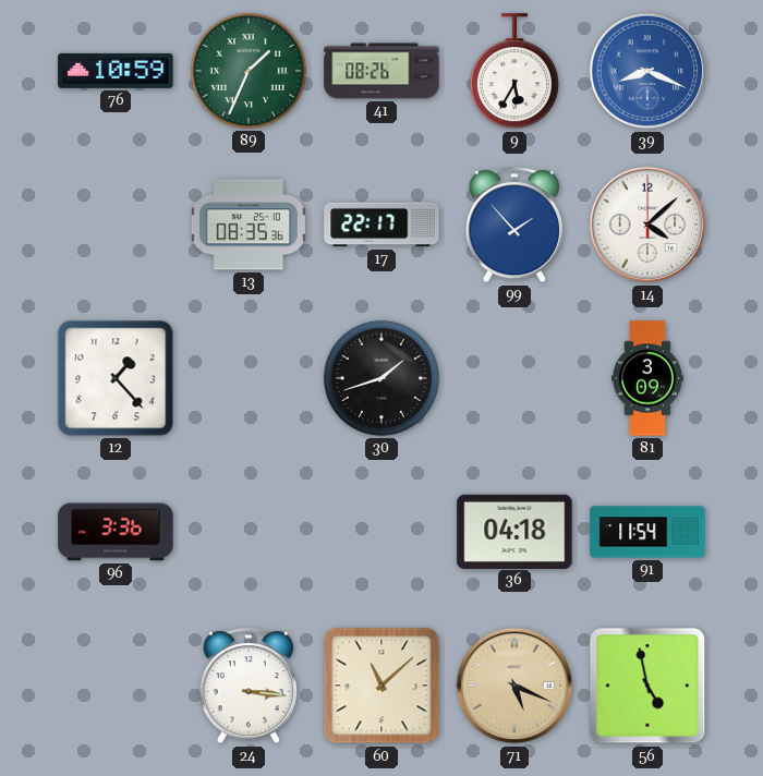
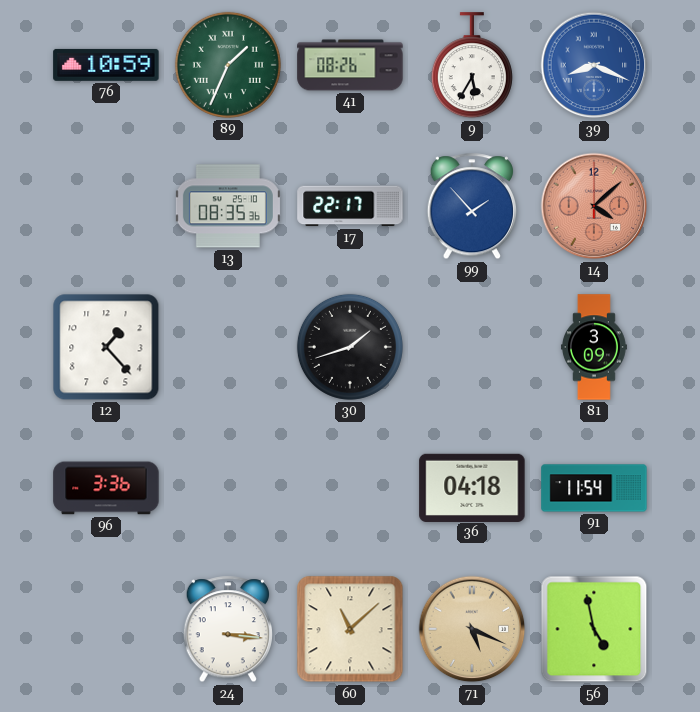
14 dial: white -> salmon
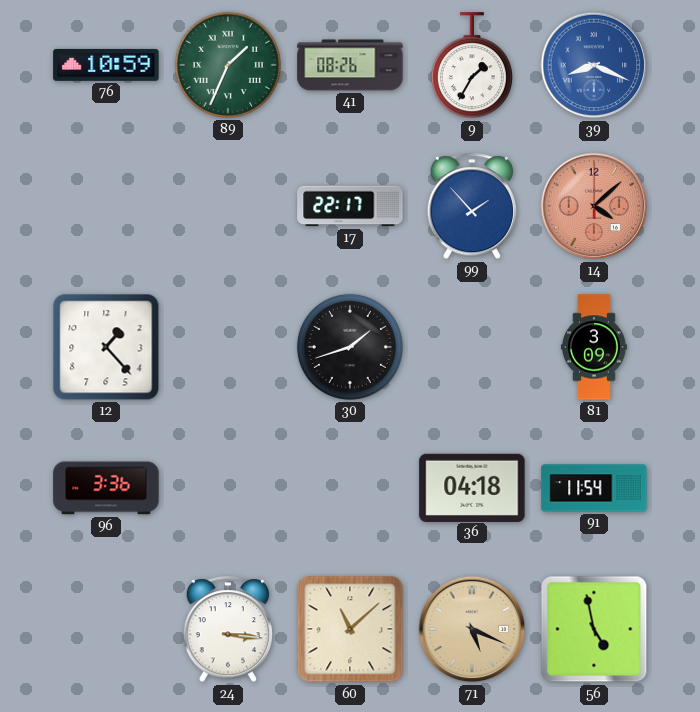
9: 5:35 -> 1:35
13: 08:35 -> none
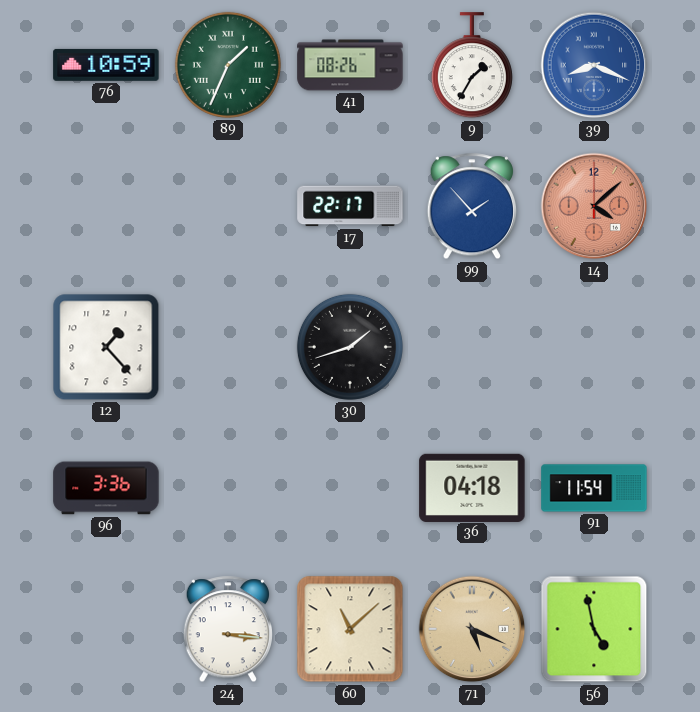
81: 3:09 -> none
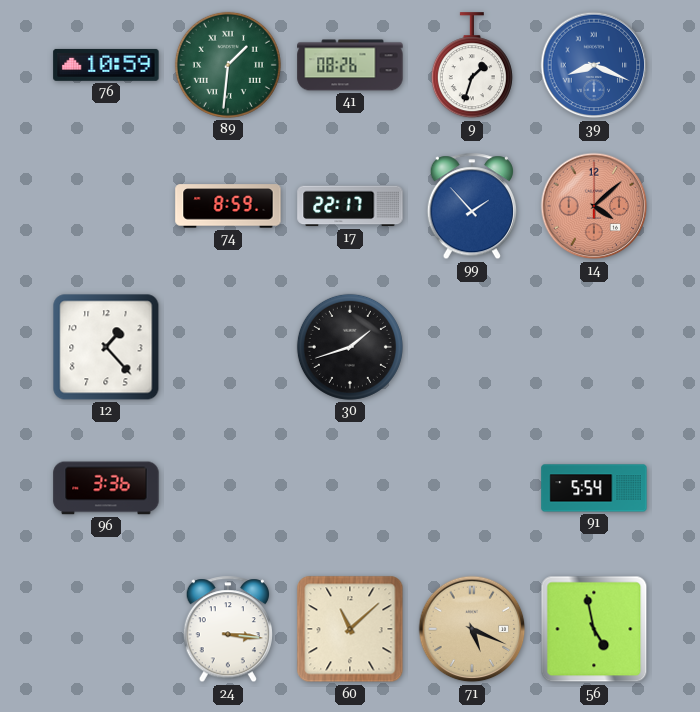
89: 1:34 -> 1:31
9: 1:35 -> 1:33
74: none -> 8:59
36: 04:18 -> none
91: 11:54 -> 5:54
